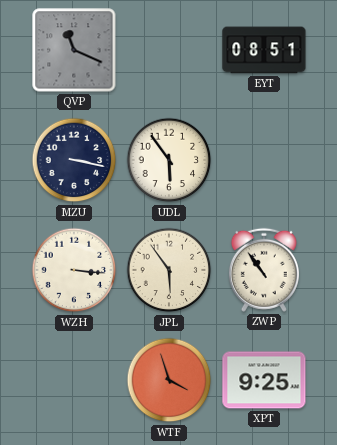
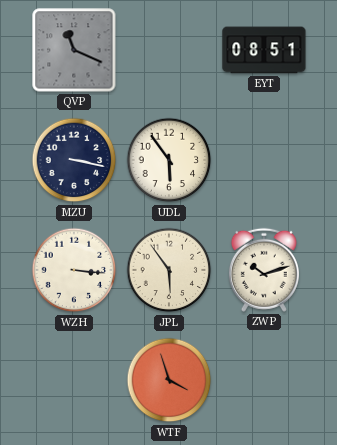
ZWP: 10:54 -> 10:12
XPT: 9:25 -> none
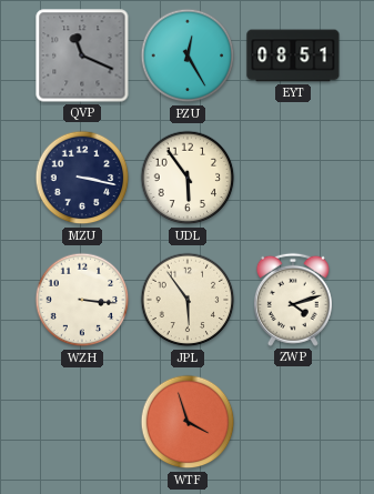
PZU: none -> 12:25
ZWP: 10:12 -> 4:12
